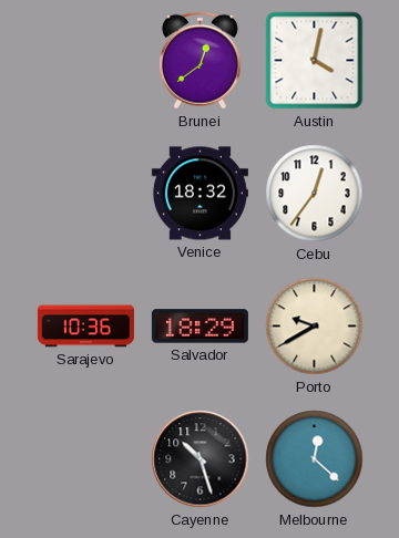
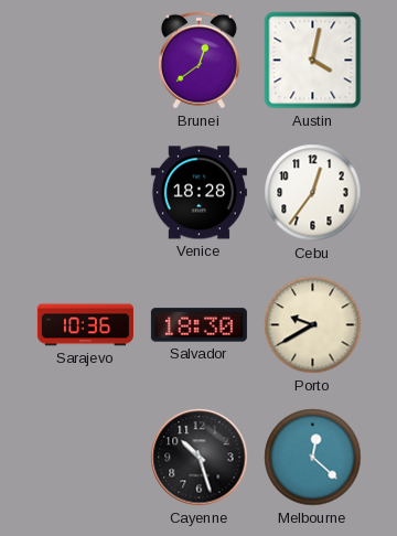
Venice: 18:32 -> 18:28
Salvador: 18:29 -> 18:30
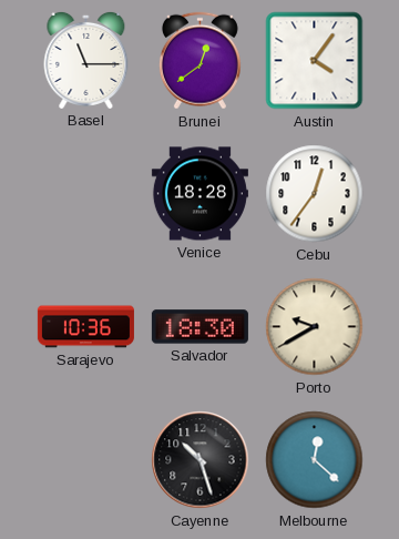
Basel: none -> 11:15
Austin: 4:02 -> 4:06
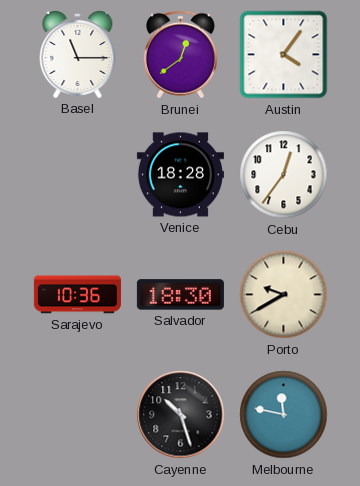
Melbourne: 12:22 -> 11:47
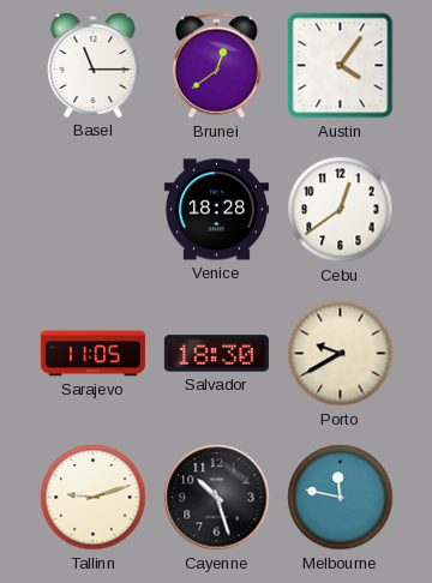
Cebu: 12:36 -> 12:39
Sarajevo: 10:36 -> 11:05
Tallinn: none -> 9:12
